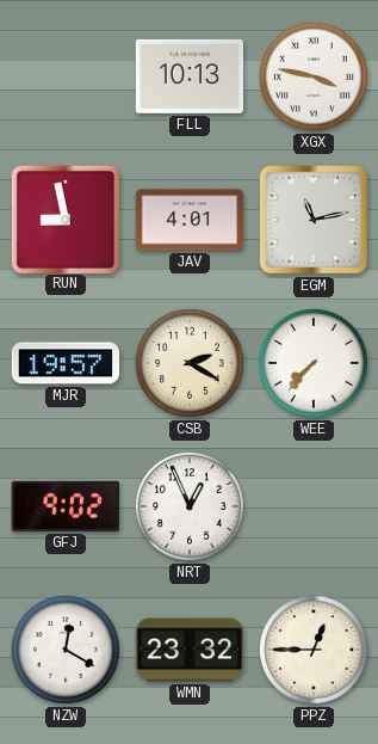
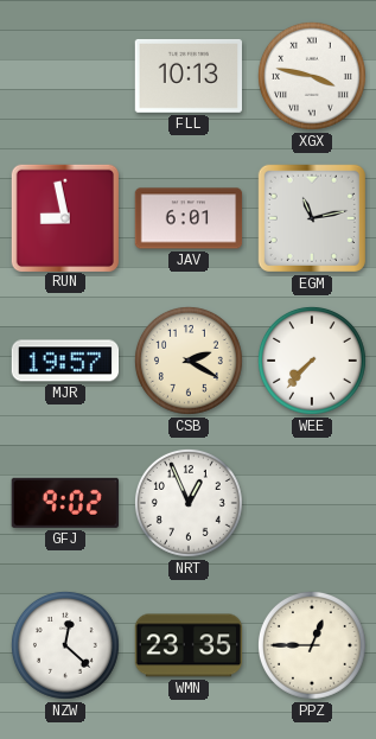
JAV: 4:01 -> 6:01
NZW: 12:20 -> 12:22
WMN: 23:32 -> 23:35
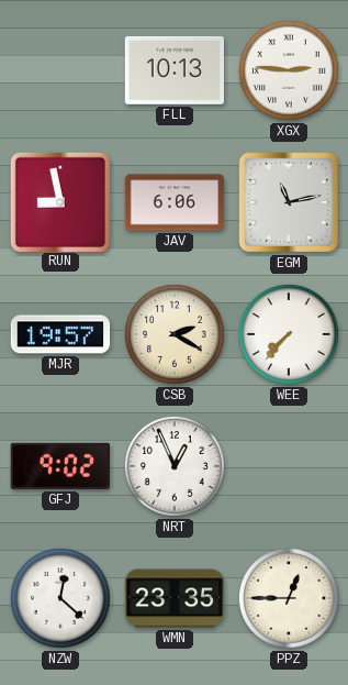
XGX: 3:47 -> 2:46
JAV: 6:01 -> 6:06
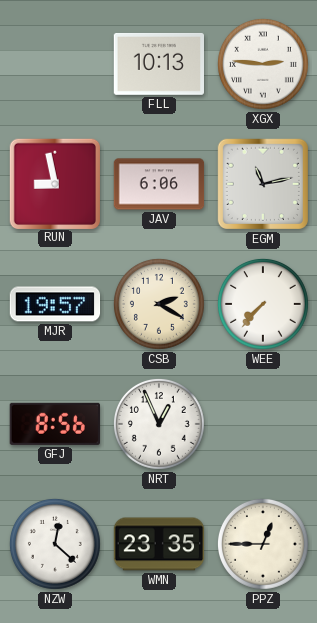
GFJ: 9:02 -> 8:56
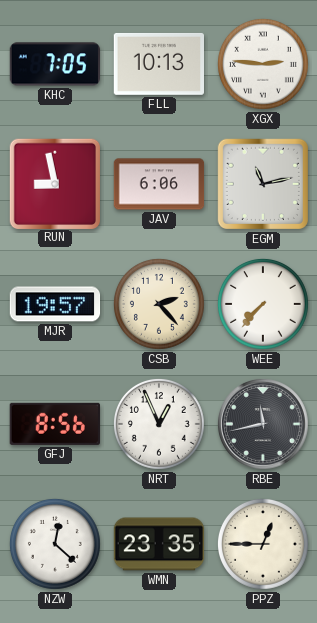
KHC: none -> 7:05
CSB: 2:20 -> 2:23
RBE: none -> 11:43
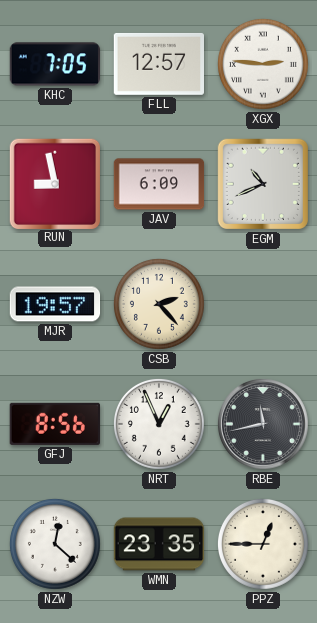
FLL: 10:13 -> 12:57
JAV: 6:06 -> 6:09
EGM: 11:13 -> 10:41
WEE: 7:37 -> none
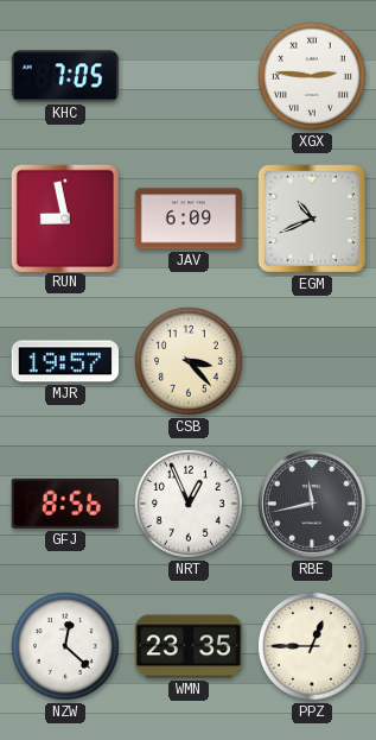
FLL: 12:57 -> none
CSB: 2:23 -> 3:23
